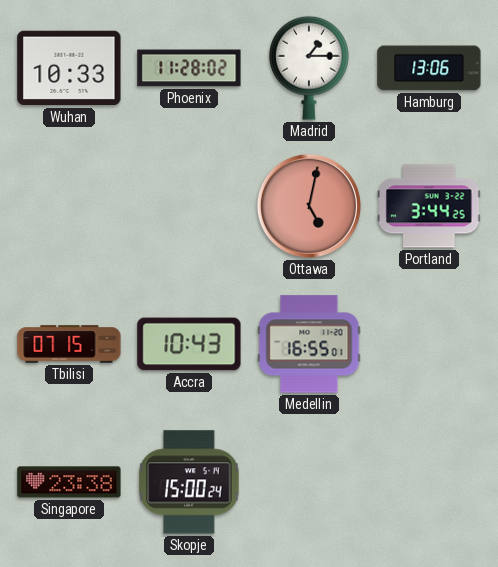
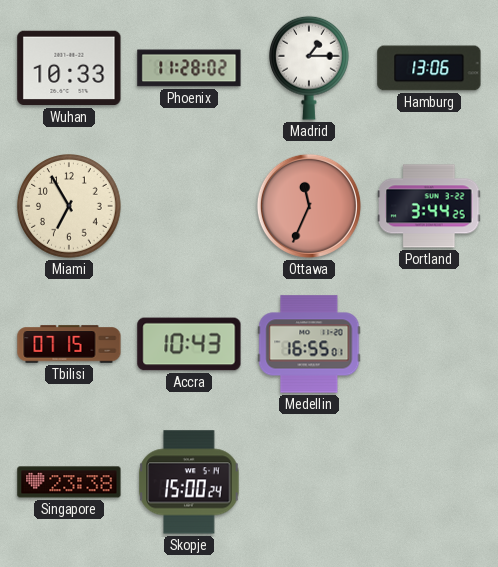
Miami: none -> 6:55
Ottawa: 5:02 -> 11:34
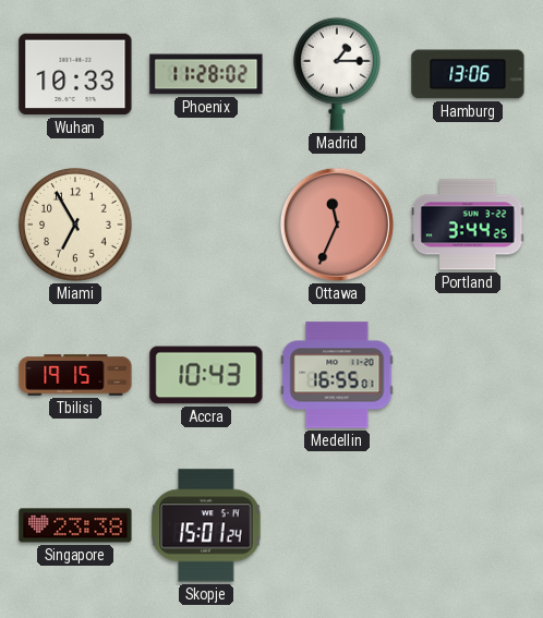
Tbilisi: 07:15 -> 19:15
Skopje: 15:00 -> 15:01
